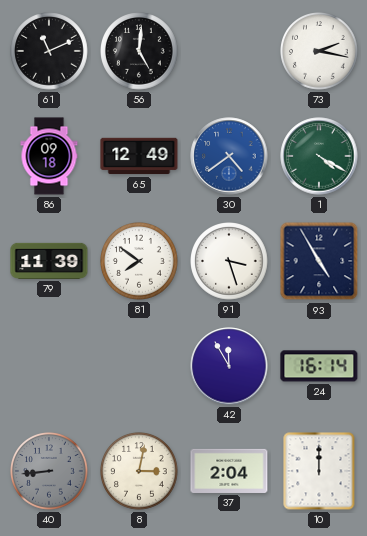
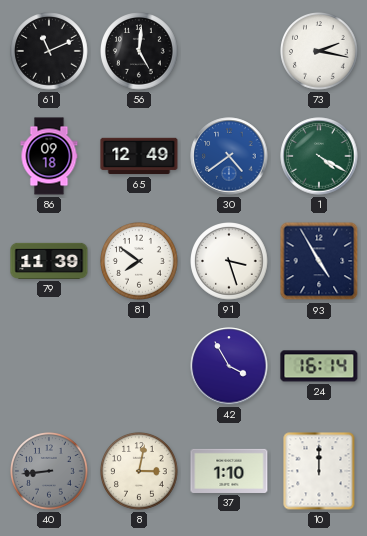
42: 11:55 -> 3:55
37: 2:04 -> 1:10
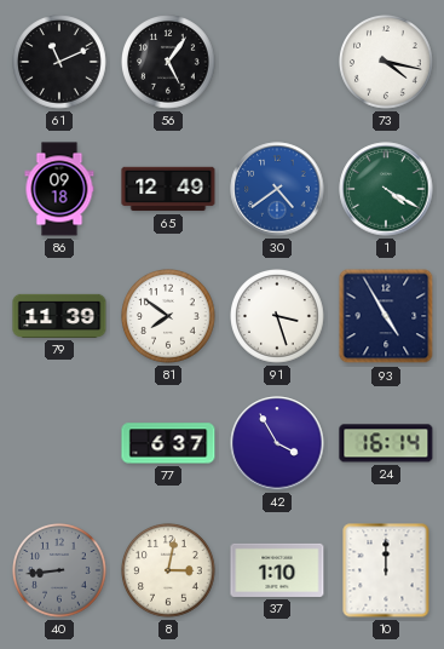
56: 5:01 -> 5:06
73: 2:17 -> 4:17
77: none -> 6:37
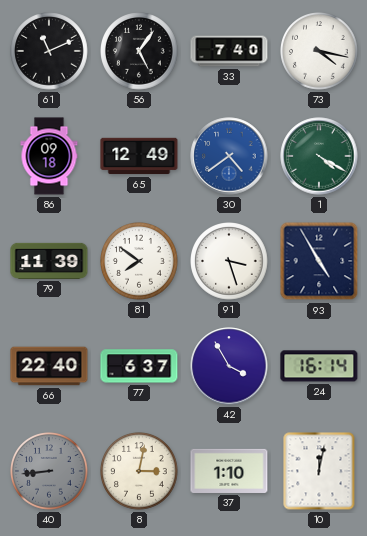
33: none -> 7:40
66: none -> 22:40
10: 12:00 -> 12:02
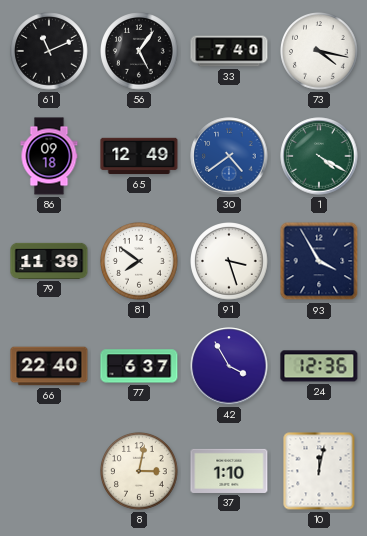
93: 4:55 -> 3:55
24: 16:14 -> 12:36
40: 8:44 -> none
